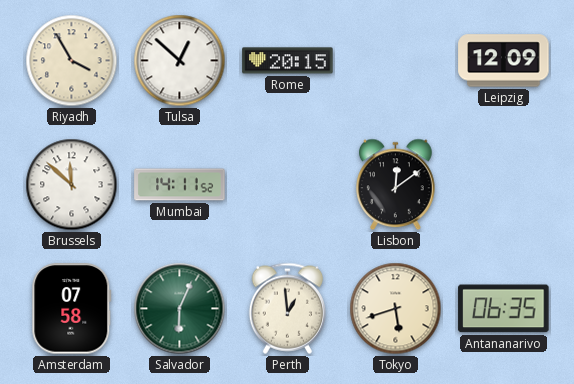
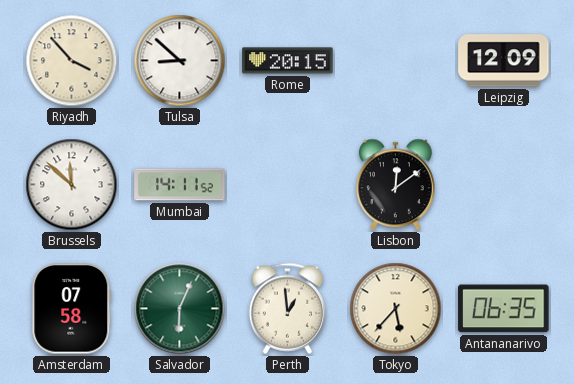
Riyadh: 3:55 -> 3:53
Tulsa: 12:52 -> 8:52
Tokyo: 5:42 -> 5:37
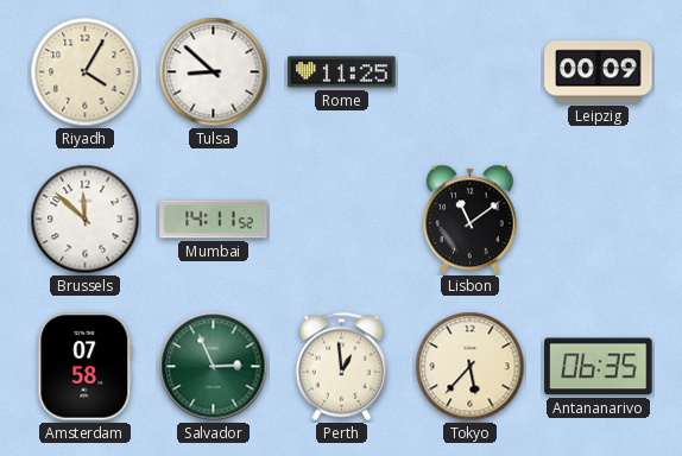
Riyadh: 3:53 -> 4:05
Rome: 20:15 -> 11:25
Leipzig: 12:09 -> 00:09
Lisbon: 12:09 -> 11:09
Salvador: 6:04 -> 2:56
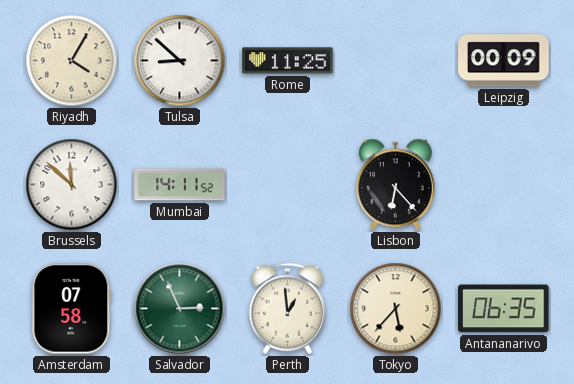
Lisbon: 11:09 -> 6:23
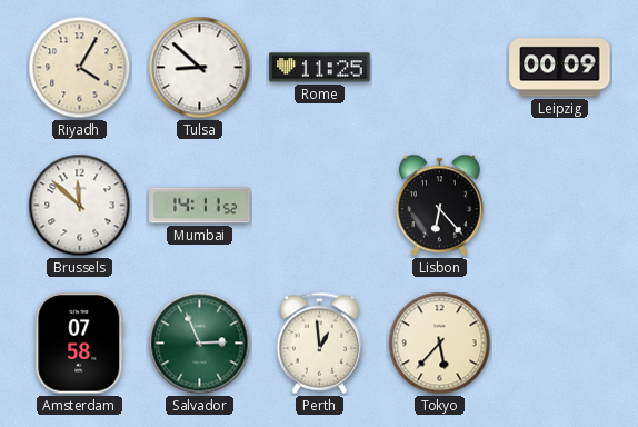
Antananarivo: 06:35 -> none
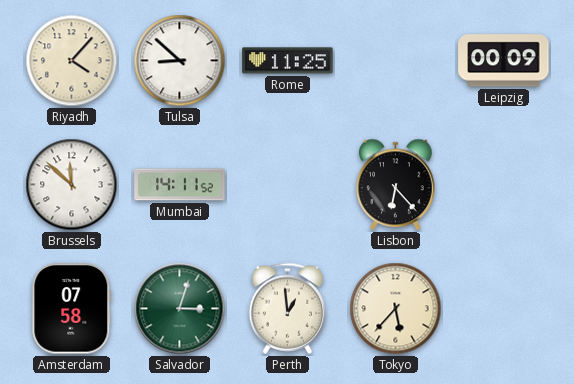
Riyadh: 4:05 -> 4:07
Salvador: 2:56 -> 3:03
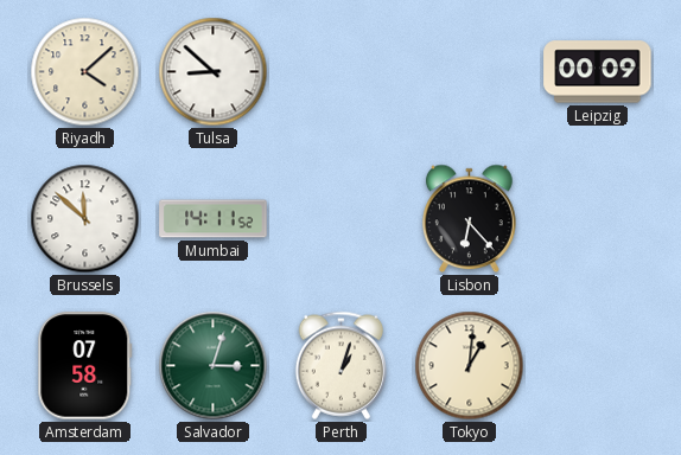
Riyadh: 4:07 -> 4:08
Rome: 11:25 -> none
Perth: 12:59 -> 1:03
Tokyo: 5:37 -> 1:01
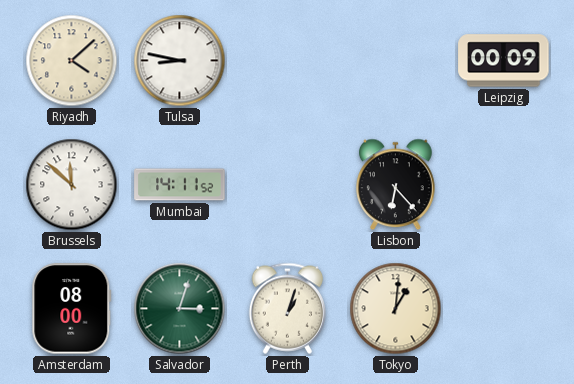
Tulsa: 8:52 -> 8:47
Amsterdam: 07:58 -> 08:00
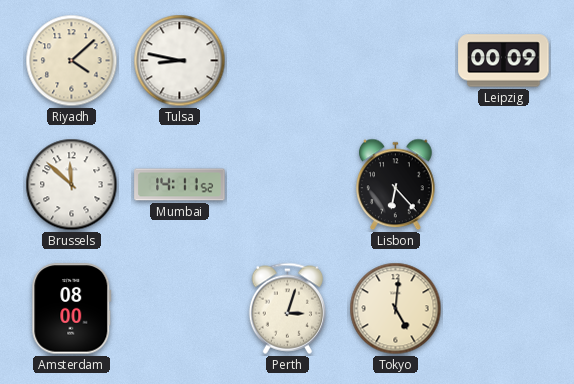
Salvador: 3:03 -> none
Perth: 1:03 -> 3:03
Tokyo: 1:01 -> 5:01
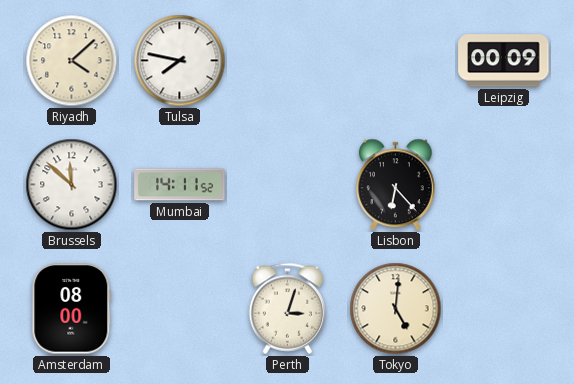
Tulsa: 8:47 -> 7:47
